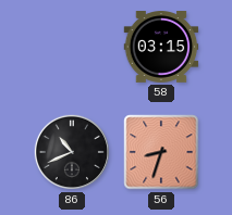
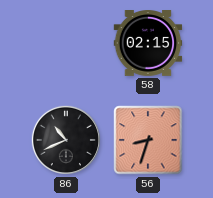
58: 03:15 -> 02:15
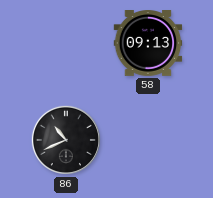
58: 02:15 -> 09:13
56: 8:33 -> none
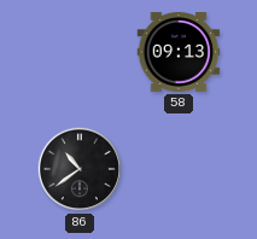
86: 10:41 -> 10:39
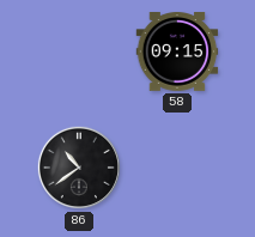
58: 09:13 -> 09:15
